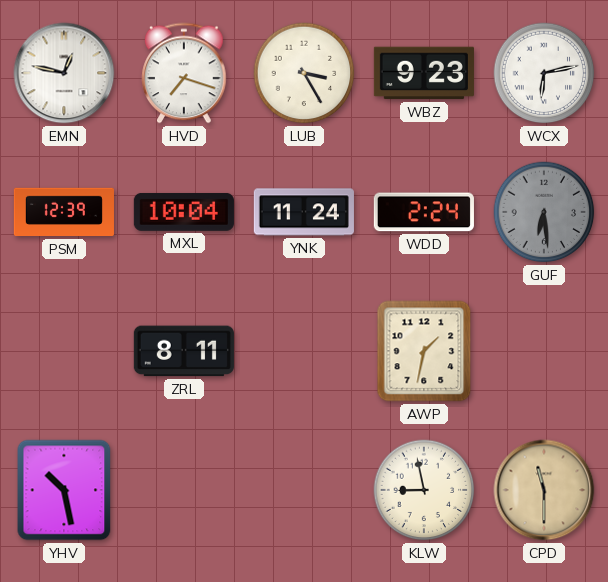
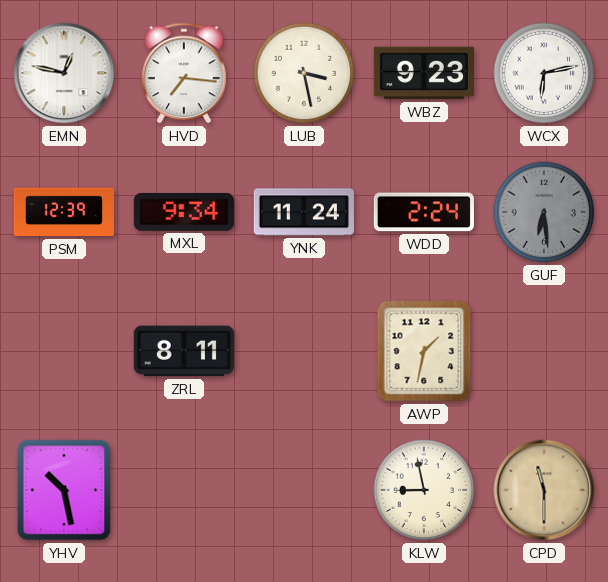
HVD: 7:18 -> 7:16
LUB: 3:25 -> 3:28
MXL: 10:04 -> 9:34
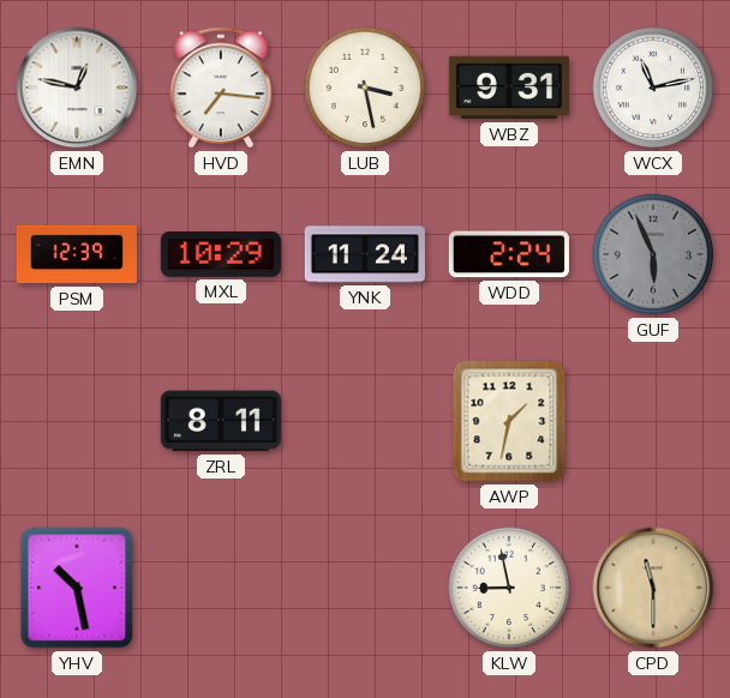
WBZ: 9:23 -> 9:31
WCX: 6:13 -> 11:13
MXL: 9:34 -> 10:29
GUF: 6:29 -> 5:56
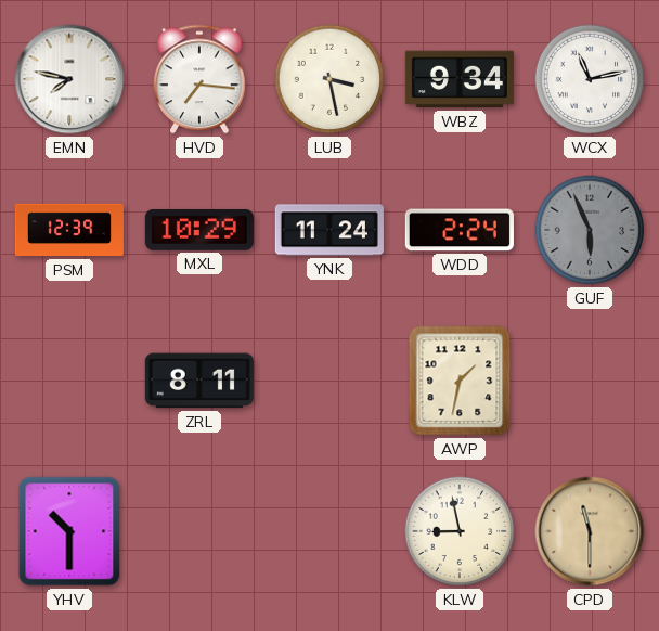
EMN: 12:47 -> 7:47
WBZ: 9:31 -> 9:34
YHV: 10:28 -> 10:30
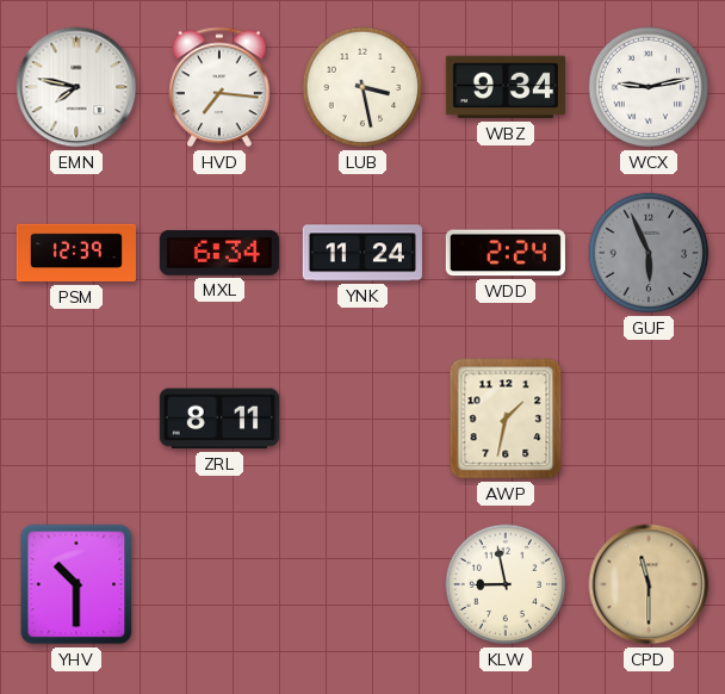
WCX: 11:13 -> 9:13
MXL: 10:29 -> 6:34
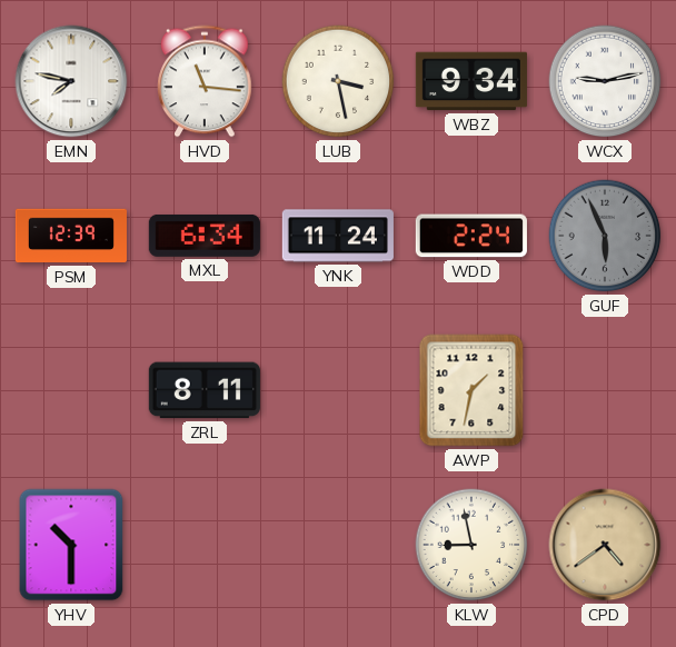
HVD: 7:16 -> 11:16
CPD: 11:30 -> 4:39
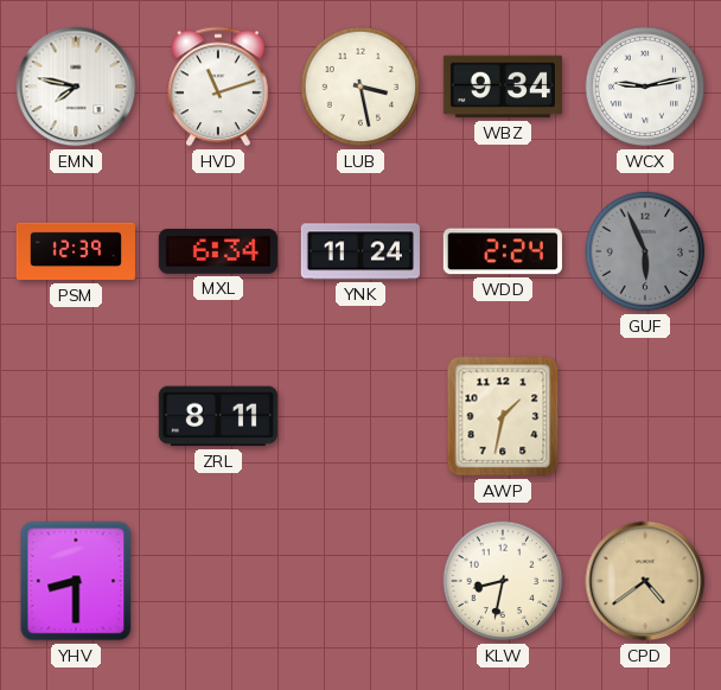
HVD: 11:16 -> 11:12
YHV: 10:30 -> 8:30
KLW: 8:58 -> 8:32
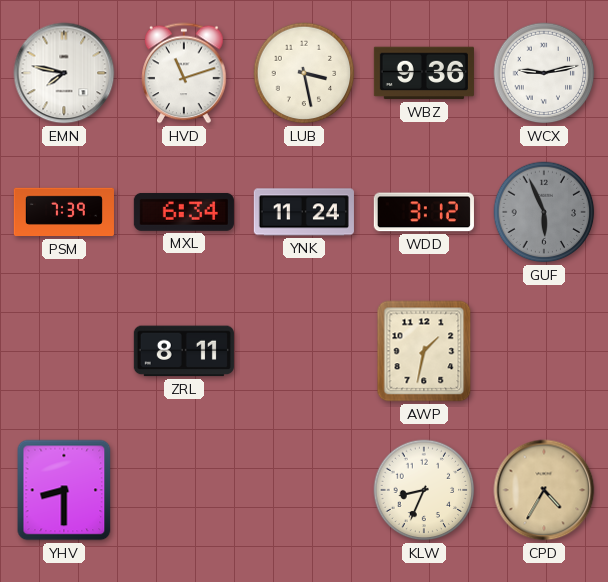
WBZ: 9:34 -> 9:36
PSM: 12:39 -> 7:39
WDD: 2:24 -> 3:12
KLW: 8:32 -> 8:34
CPD: 4:39 -> 4:35
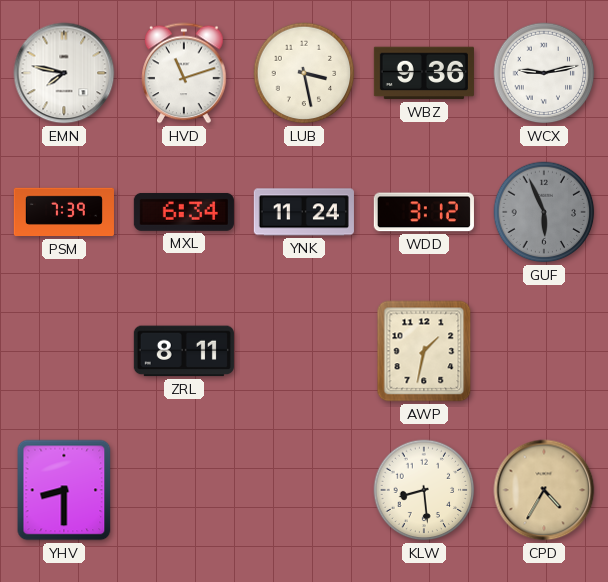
KLW: 8:34 -> 8:29
